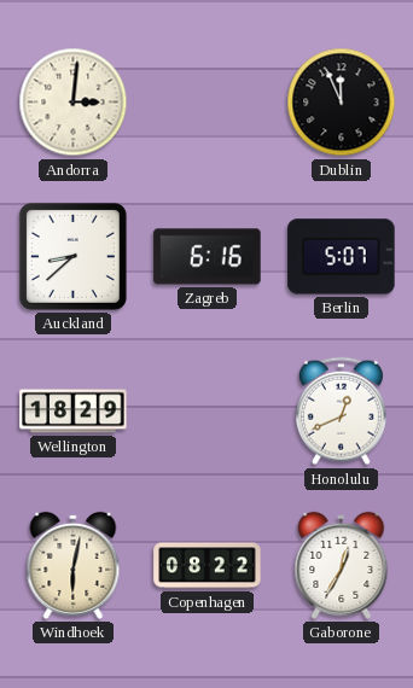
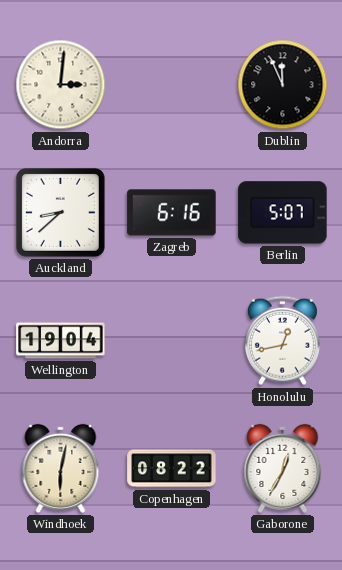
Wellington: 18:29 -> 19:04
Honolulu: 12:41 -> 12:43
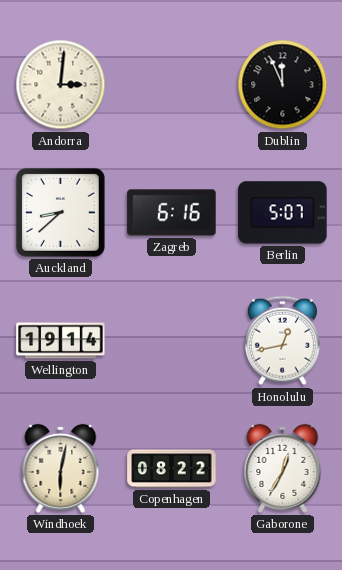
Wellington: 19:04 -> 19:14
